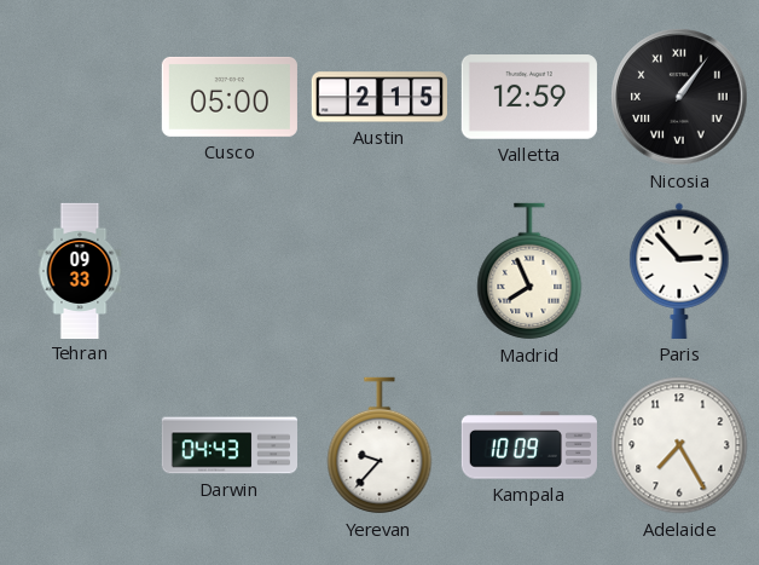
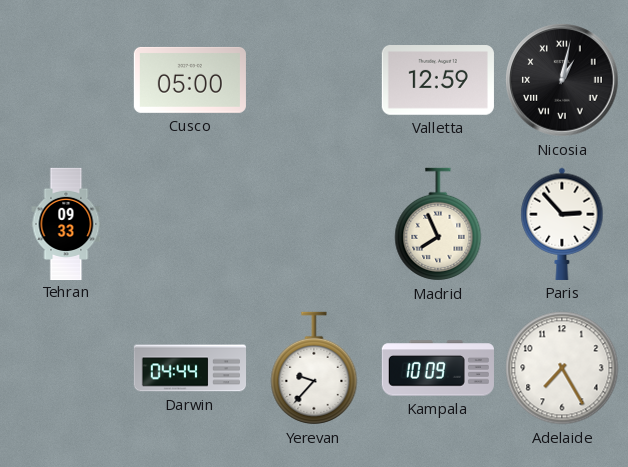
Austin: 2:15 -> none
Nicosia: 1:06 -> 1:02
Darwin: 04:43 -> 04:44
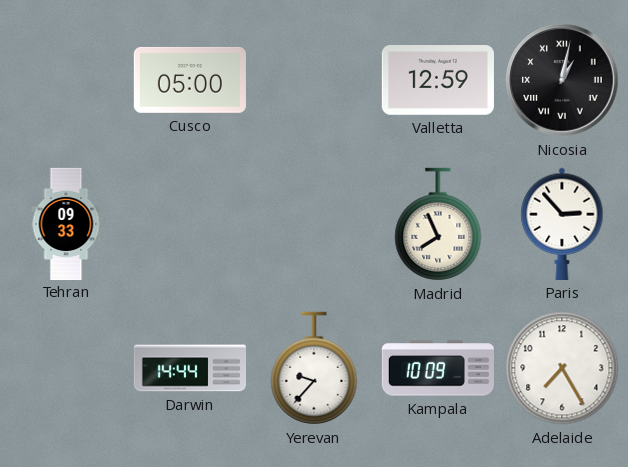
Darwin: 04:44 -> 14:44
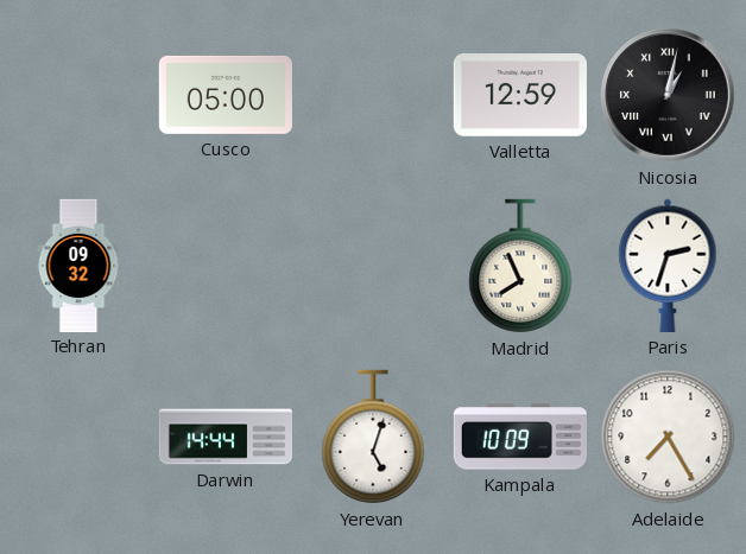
Tehran: 09:33 -> 09:32
Paris: 2:53 -> 2:33
Yerevan: 9:37 -> 5:03
